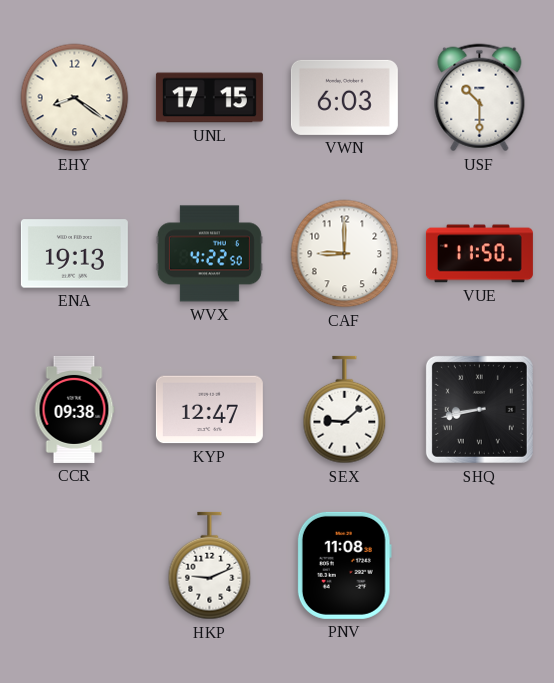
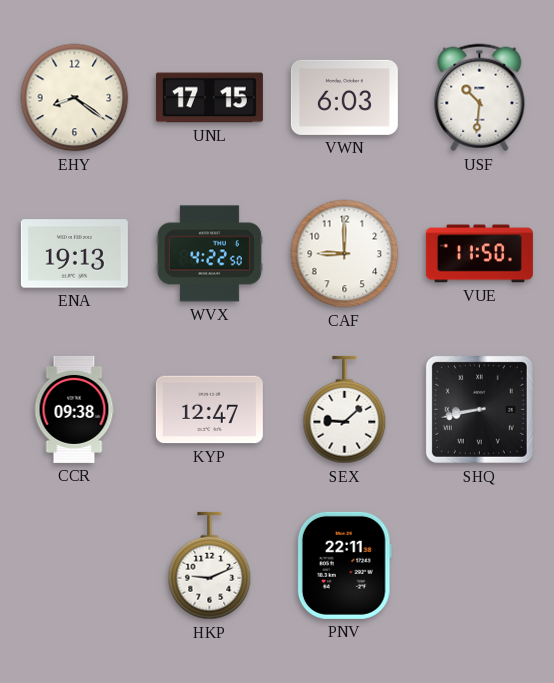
USF: 10:30 -> 10:31
PNV: 11:08 -> 22:11
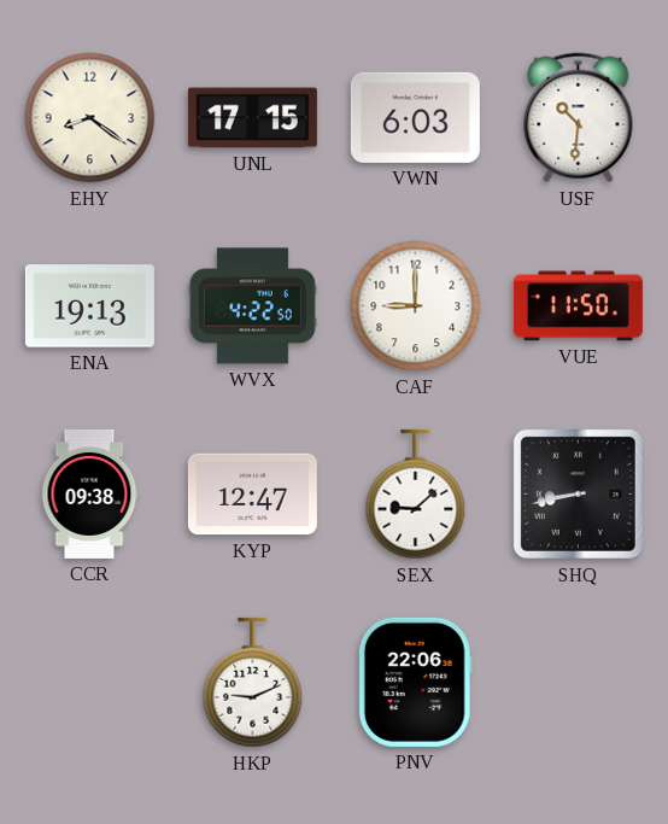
PNV: 22:11 -> 22:06
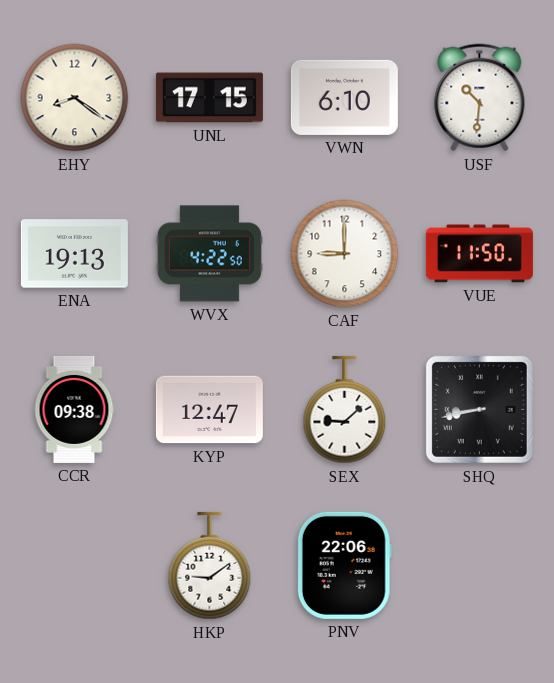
VWN: 6:03 -> 6:10
HKP: 9:11 -> 9:09
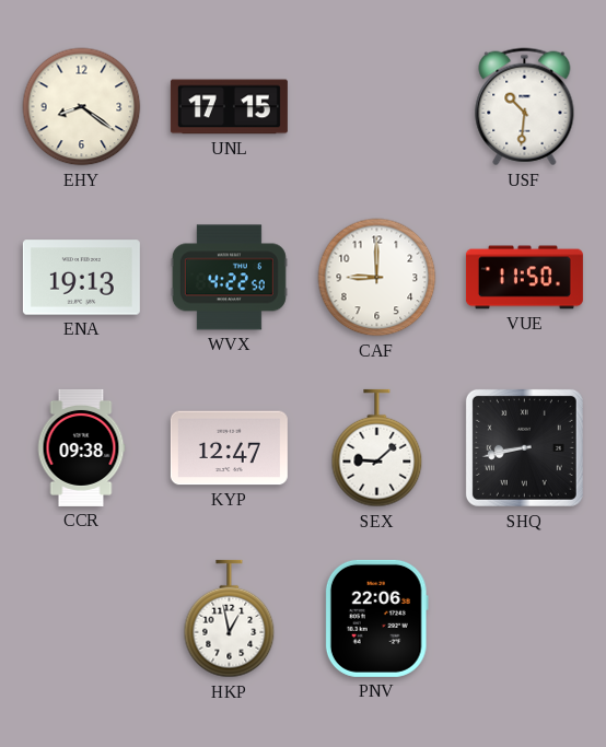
VWN: 6:10 -> none
HKP: 9:09 -> 12:58
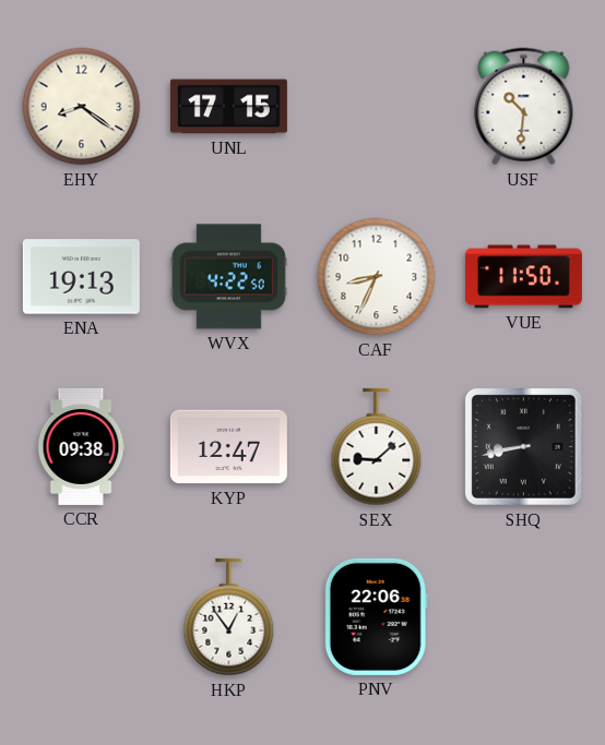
CAF: 9:00 -> 8:34
HKP: 12:58 -> 12:54
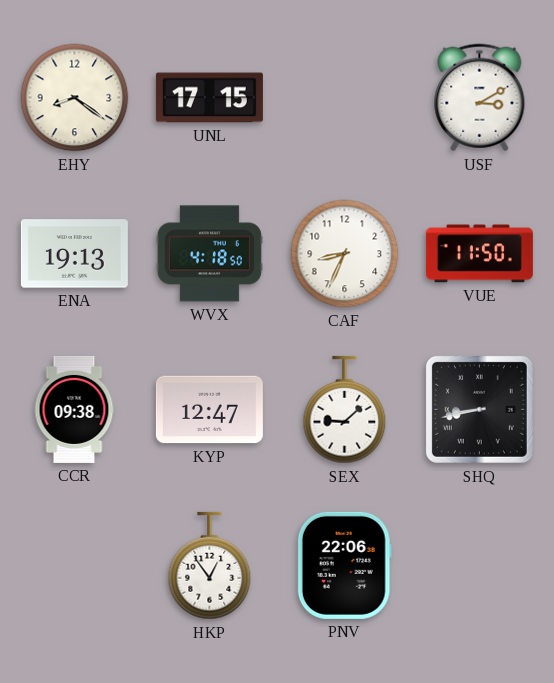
USF: 10:31 -> 3:10
WVX: 4:22 -> 4:18
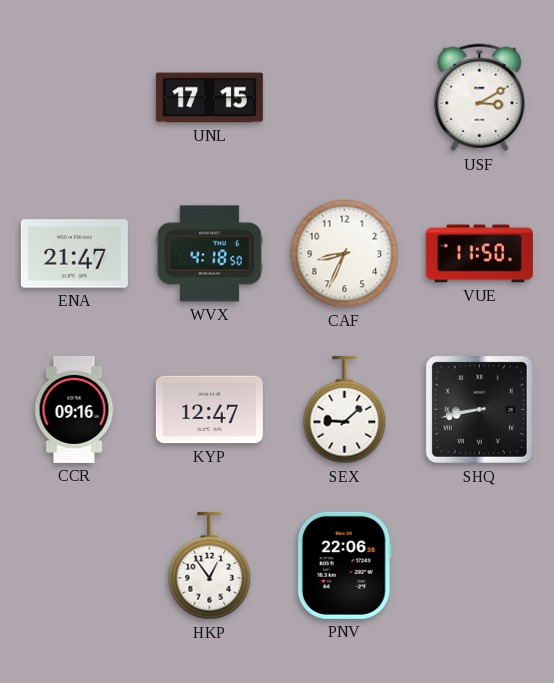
EHY: 8:21 -> none
ENA: 19:13 -> 21:47
CCR: 09:38 -> 09:16
